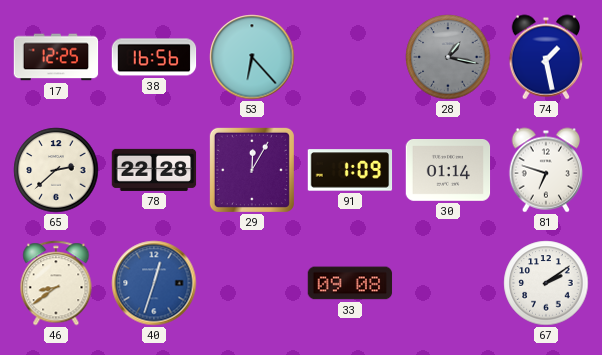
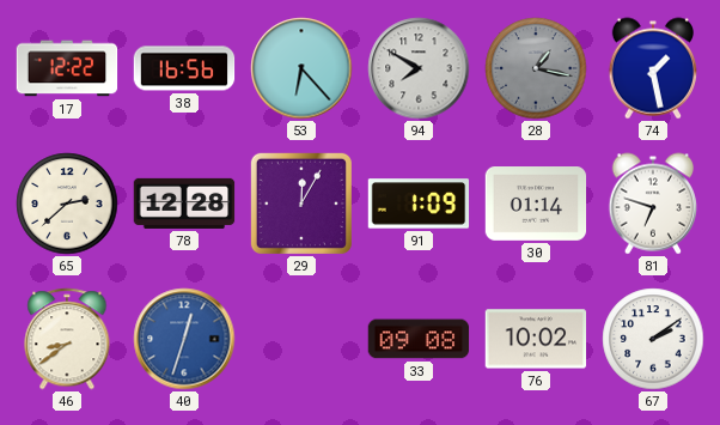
17: 12:25 -> 12:22
94: none -> 7:50
78: 22:28 -> 12:28
76: none -> 10:02
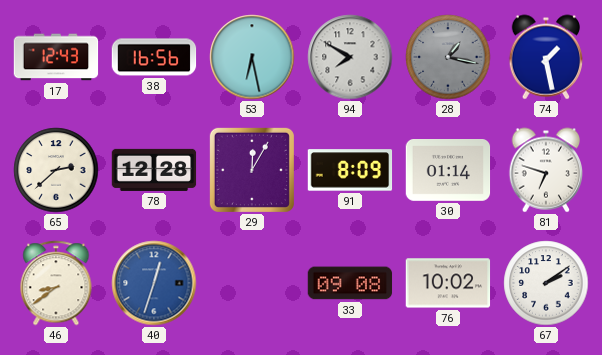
17: 12:22 -> 12:43
53: 6:23 -> 6:28
91: 1:09 -> 8:09
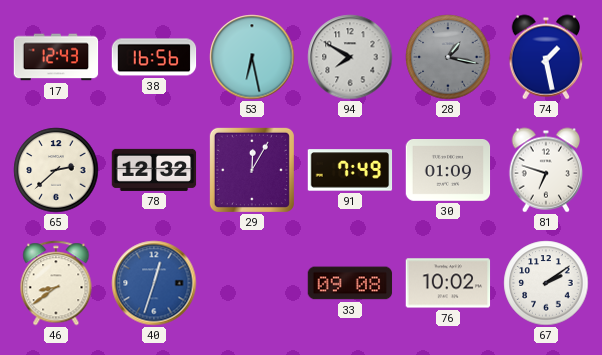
78: 12:28 -> 12:32
91: 8:09 -> 7:49
30: 01:14 -> 01:09
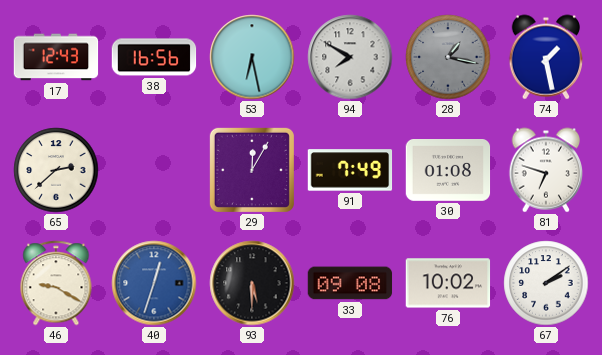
78: 12:32 -> none
30: 01:09 -> 01:08
46: 8:39 -> 9:20
93: none -> 5:30
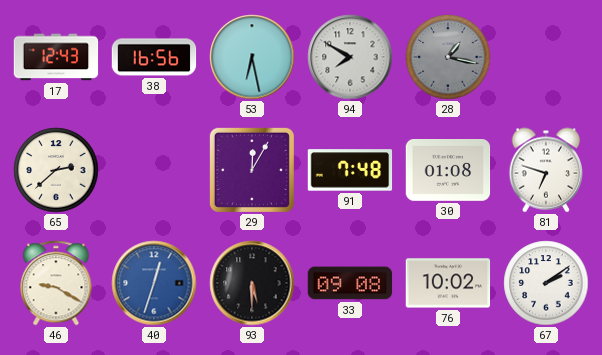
74: 1:28 -> none
91: 7:49 -> 7:48
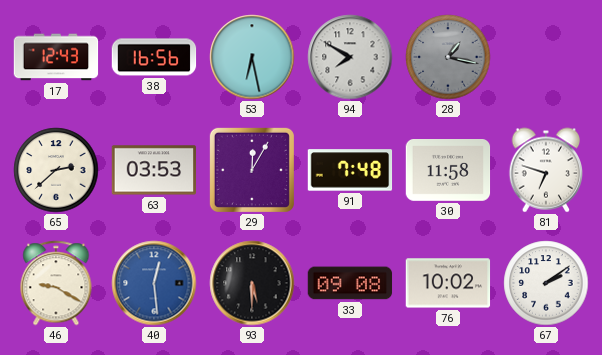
63: none -> 03:53
30: 01:08 -> 11:58
40: 12:33 -> 12:29
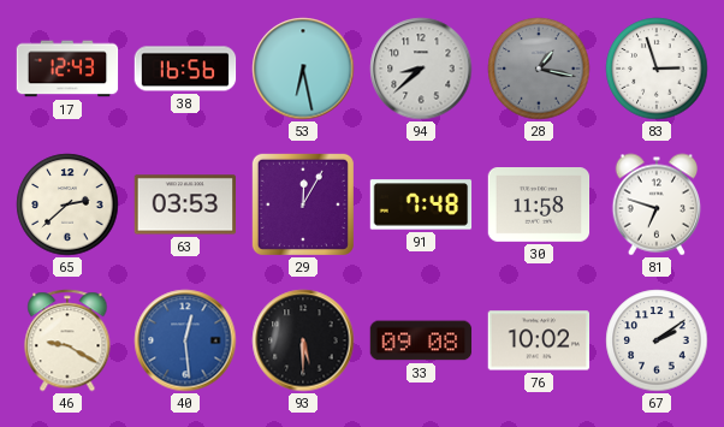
94: 7:50 -> 8:38
83: none -> 2:57
